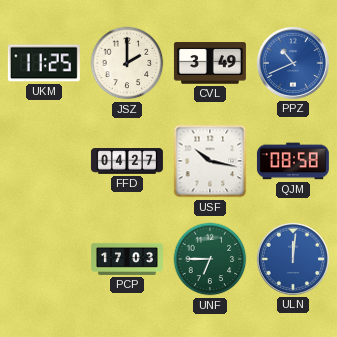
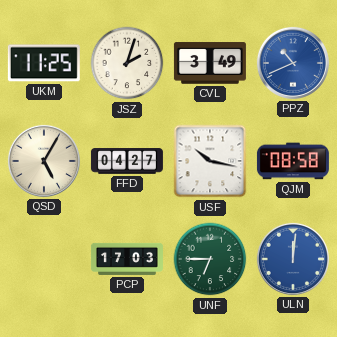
JSZ: 2:00 -> 2:03
QSD: none -> 5:05
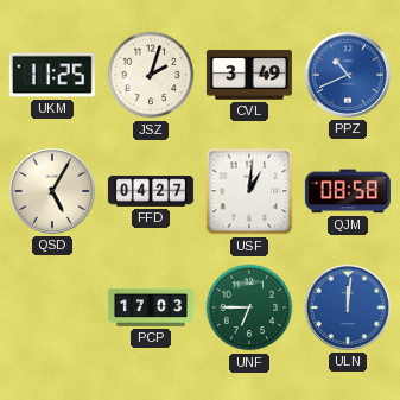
USF: 10:17 -> 1:01
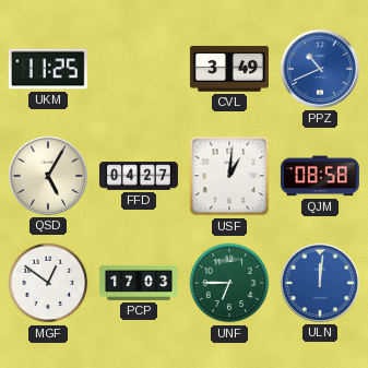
JSZ: 2:03 -> none
MGF: none -> 12:51
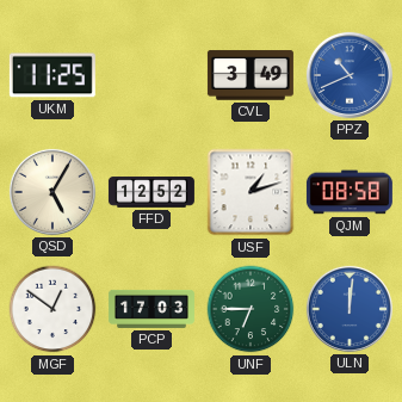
FFD: 04:27 -> 12:52
USF: 1:01 -> 1:12
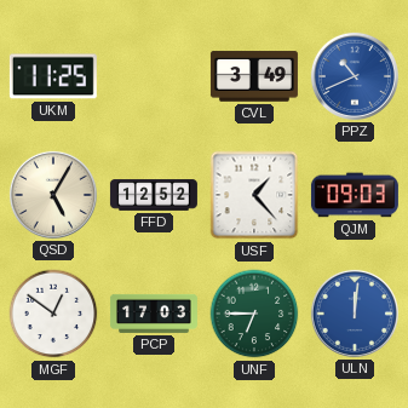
USF: 1:12 -> 1:23
QJM: 08:58 -> 09:03
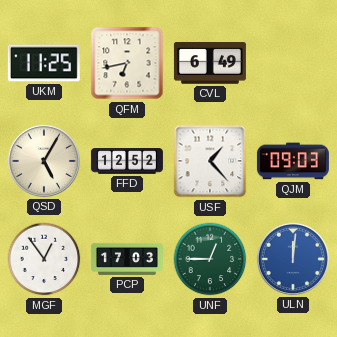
QFM: none -> 6:43
CVL: 3:49 -> 6:49
PPZ: 10:41 -> none
MGF: 12:51 -> 12:54
UNF: 6:45 -> 12:45
